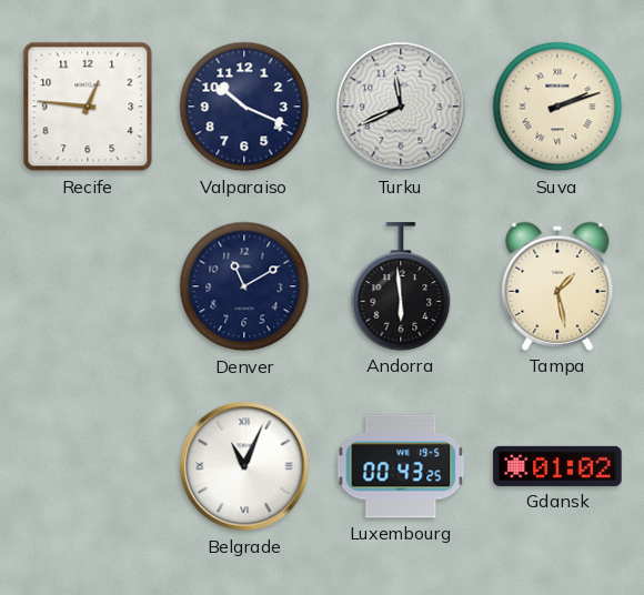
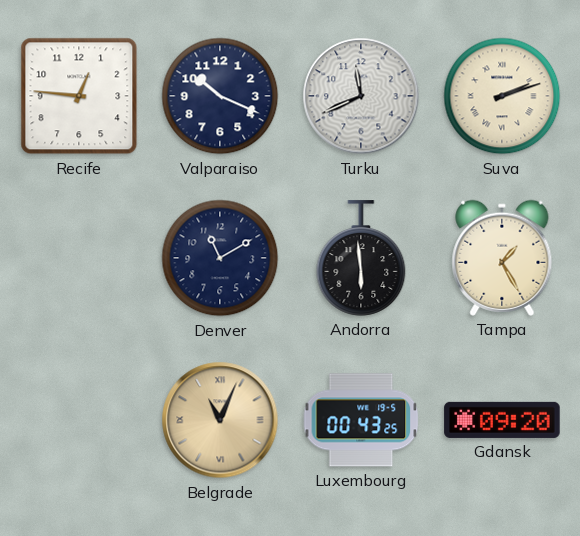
Tampa: 1:28 -> 1:25
Belgrade dial: white -> champagne
Gdansk: 01:02 -> 09:20
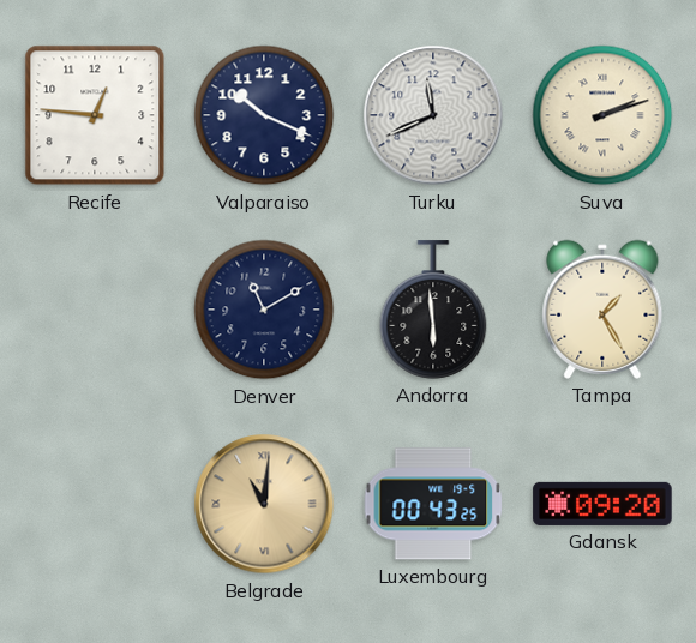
Belgrade: 11:04 -> 11:01
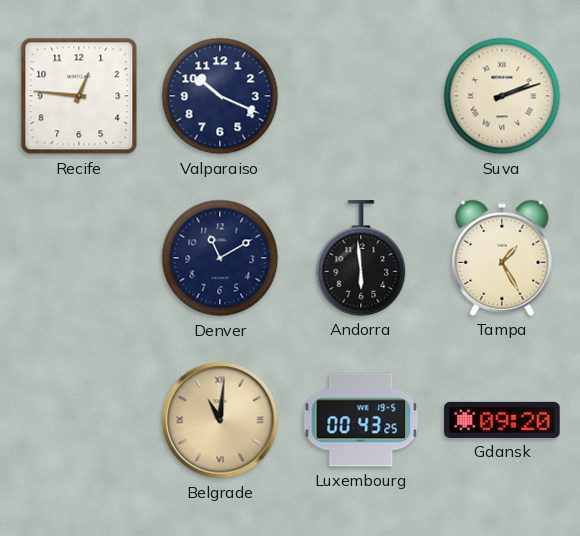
Turku: 11:41 -> none
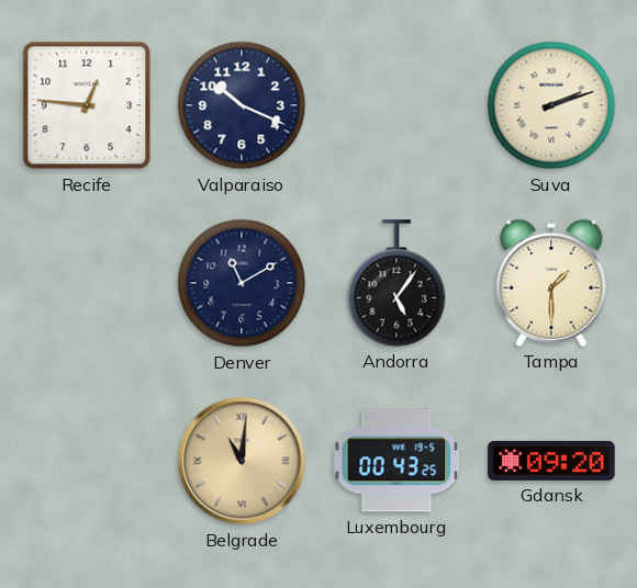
Andorra: 5:59 -> 5:06
Tampa: 1:25 -> 1:30
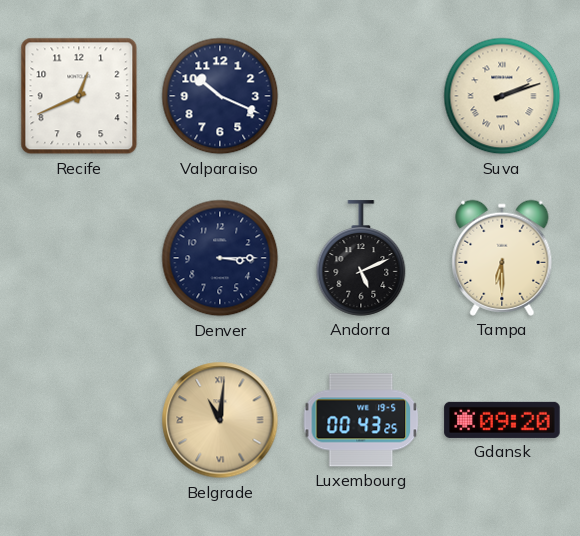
Recife: 12:46 -> 12:41
Denver: 11:10 -> 3:15
Andorra: 5:06 -> 5:11
Tampa: 1:30 -> 6:30
